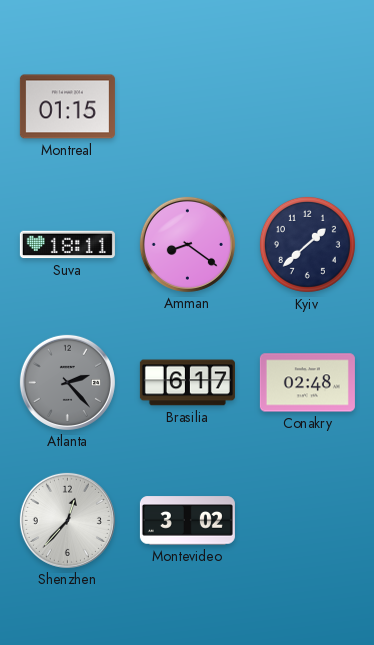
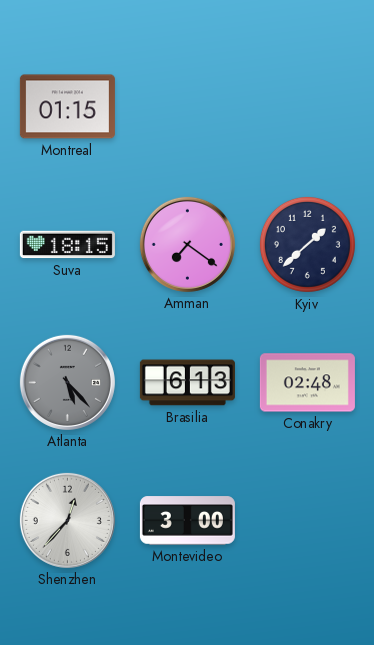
Suva: 18:11 -> 18:15
Amman: 8:21 -> 7:21
Atlanta: 2:23 -> 5:23
Brasilia: 6:17 -> 6:13
Montevideo: 3:02 -> 3:00
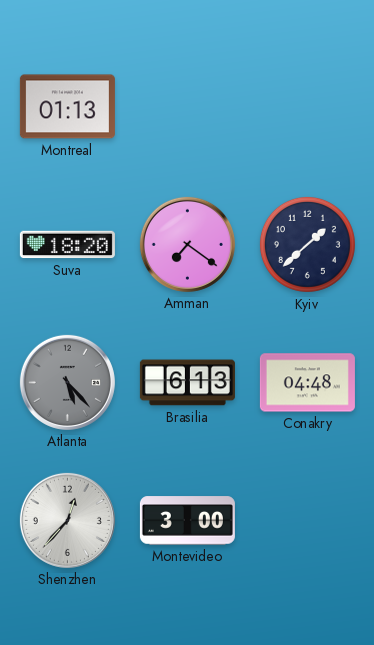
Montreal: 01:15 -> 01:13
Suva: 18:15 -> 18:20
Conakry: 02:48 -> 04:48
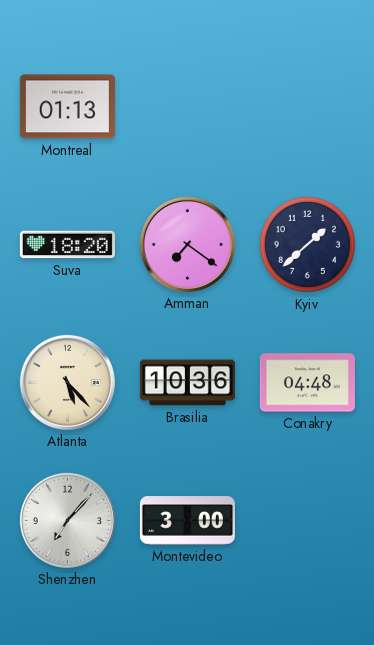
Atlanta dial: grey -> cream
Brasilia: 6:13 -> 10:36
Shenzhen: 12:37 -> 7:07
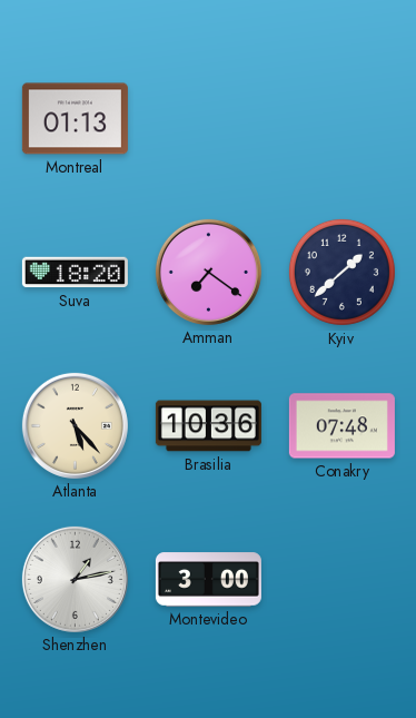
Conakry: 04:48 -> 07:48
Shenzhen: 7:07 -> 1:13
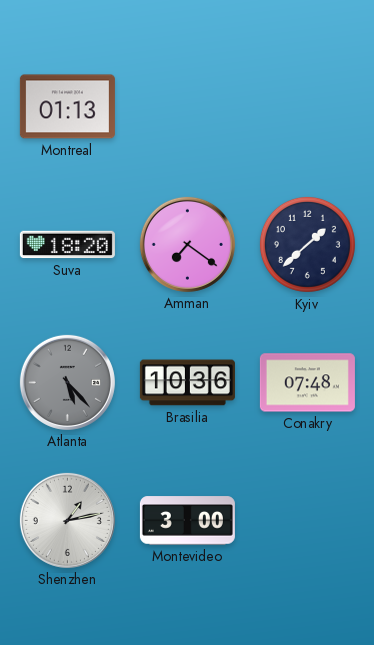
Atlanta dial: cream -> grey
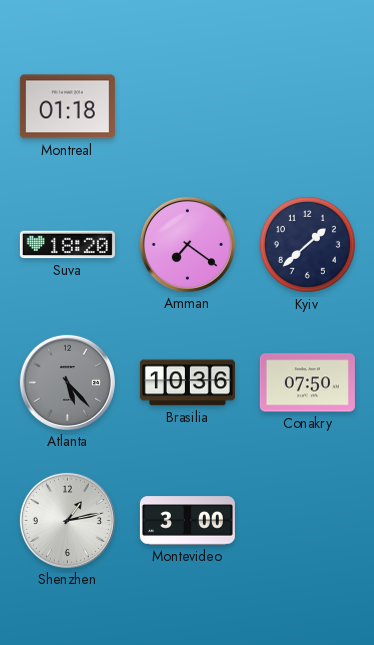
Montreal: 01:13 -> 01:18
Conakry: 07:48 -> 07:50
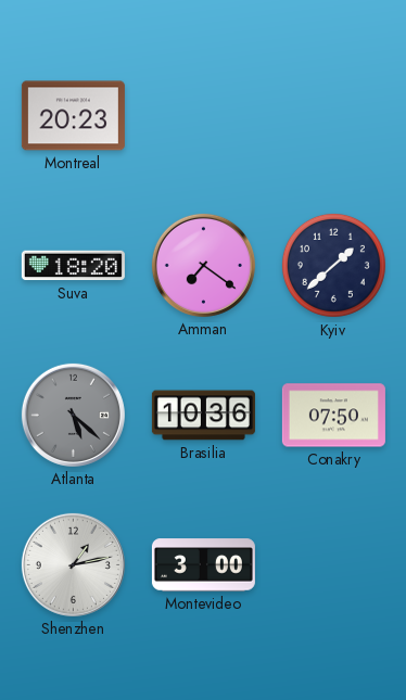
Montreal: 01:18 -> 20:23
Atlanta: 5:23 -> 5:22
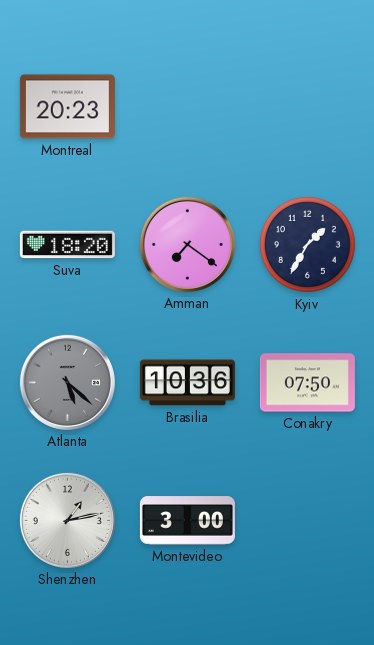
Kyiv: 1:38 -> 1:35
